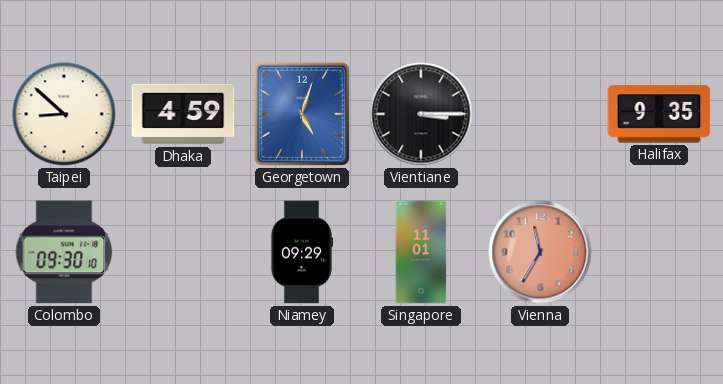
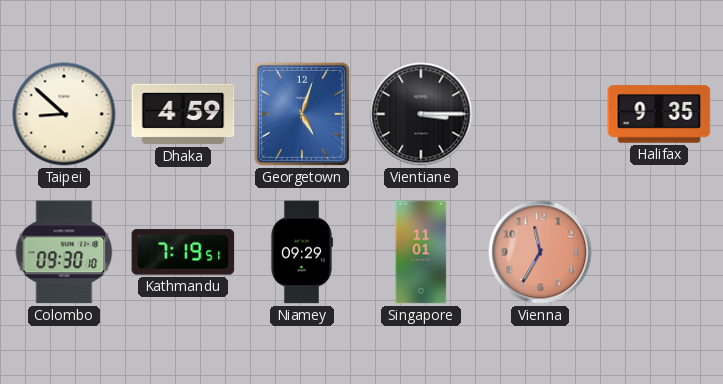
Kathmandu: none -> 7:19
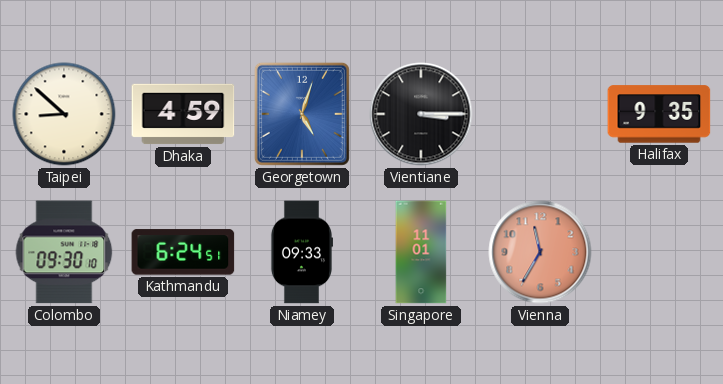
Kathmandu: 7:19 -> 6:24
Niamey: 09:29 -> 09:33
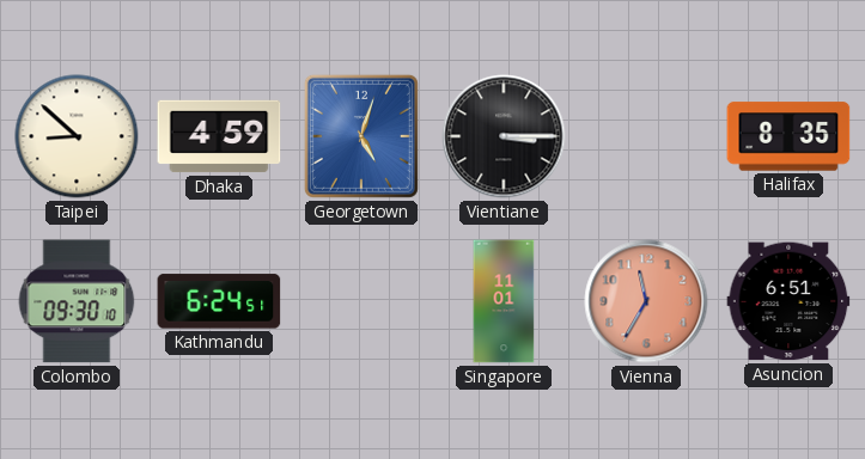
Halifax: 9:35 -> 8:35
Niamey: 09:33 -> none
Asuncion: none -> 6:51
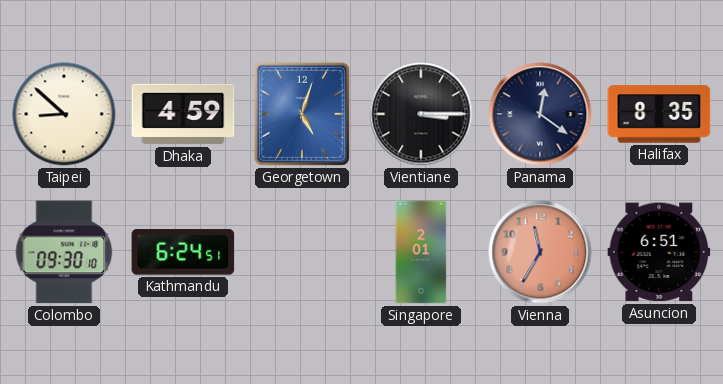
Panama: none -> 12:21
Singapore: 11:01 -> 2:01
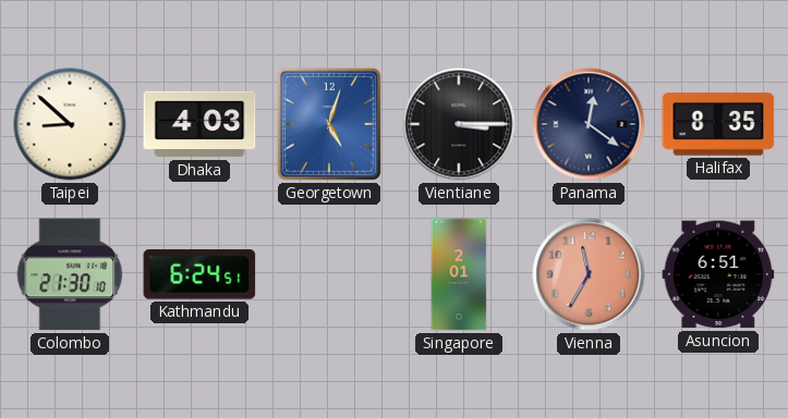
Dhaka: 4:59 -> 4:03
Colombo: 09:30 -> 21:30
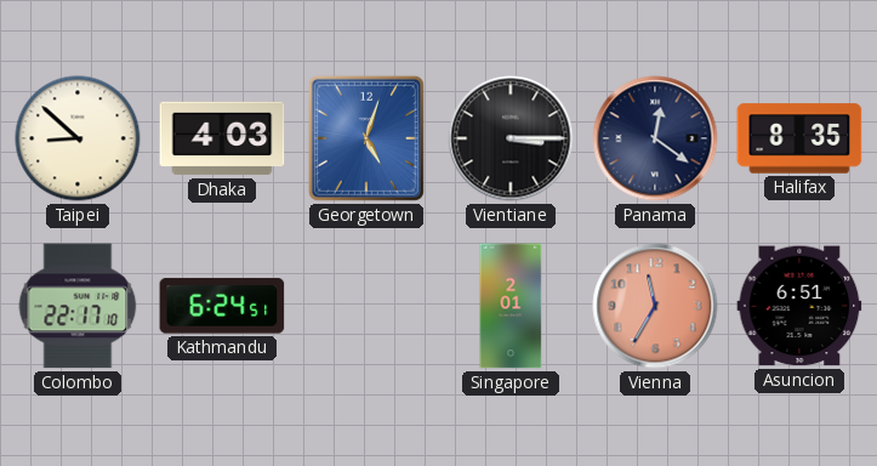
Colombo: 21:30 -> 22:17
